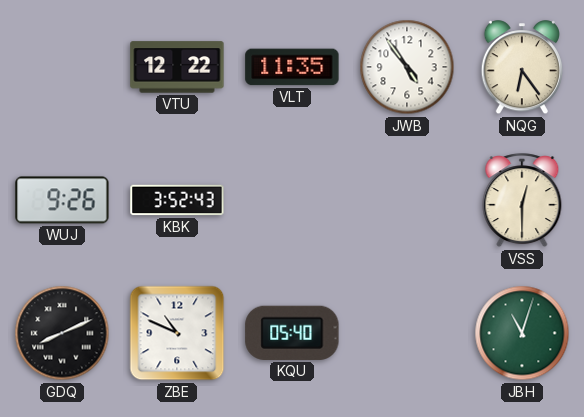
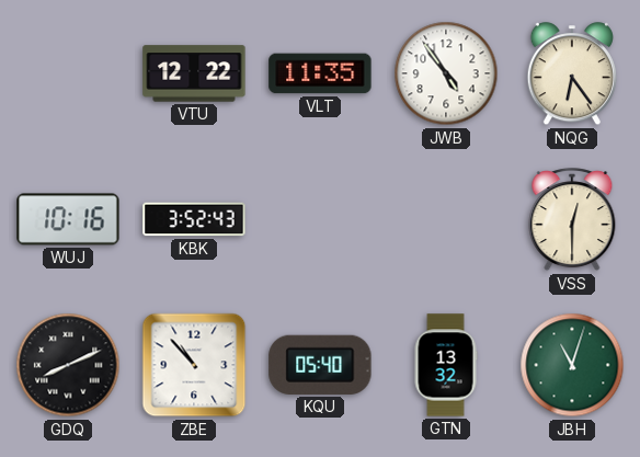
WUJ: 9:26 -> 10:16
ZBE: 10:49 -> 10:53
GTN: none -> 13:32
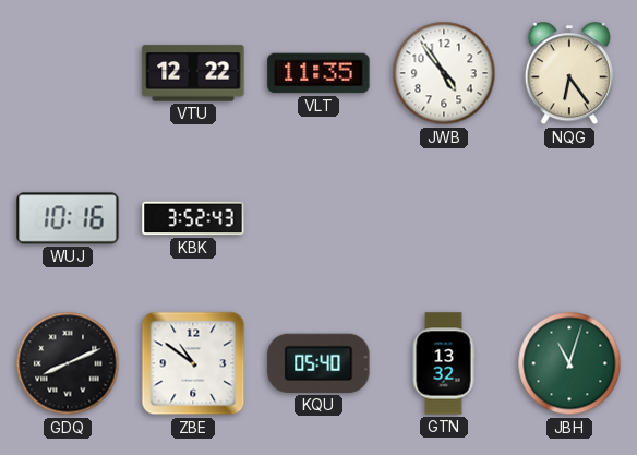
VSS: 12:30 -> none
ZBE: 10:53 -> 10:51
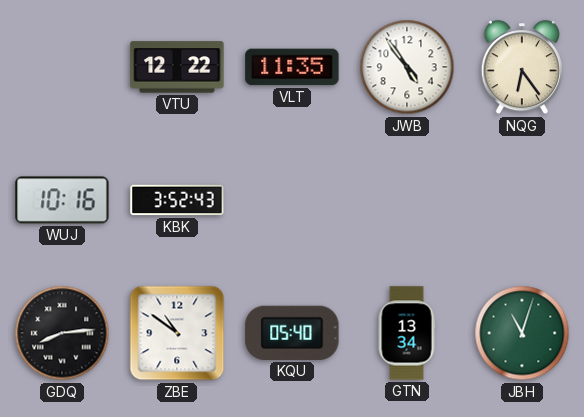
GDQ: 8:11 -> 8:14
GTN: 13:32 -> 13:34
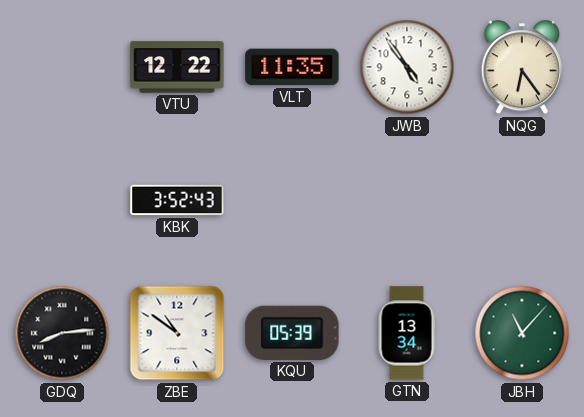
WUJ: 10:16 -> none
KQU: 05:40 -> 05:39
JBH: 11:03 -> 11:07
